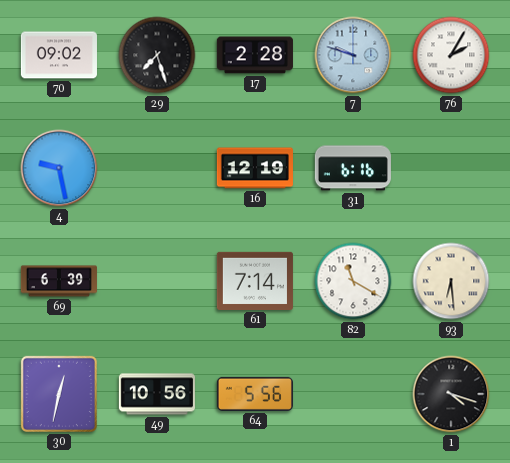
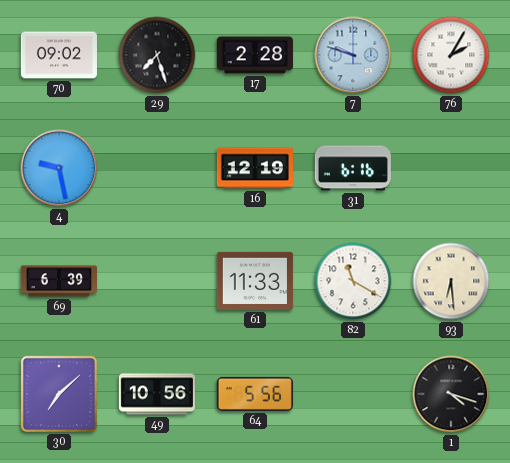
61: 7:14 -> 11:33
30: 12:32 -> 7:08
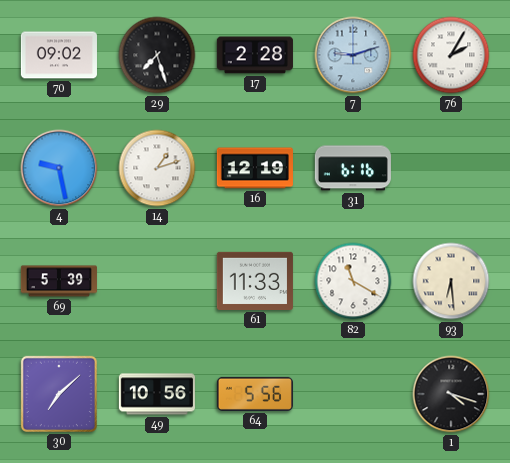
7: 9:48 -> 9:12
14: none -> 1:12
69: 6:39 -> 5:39
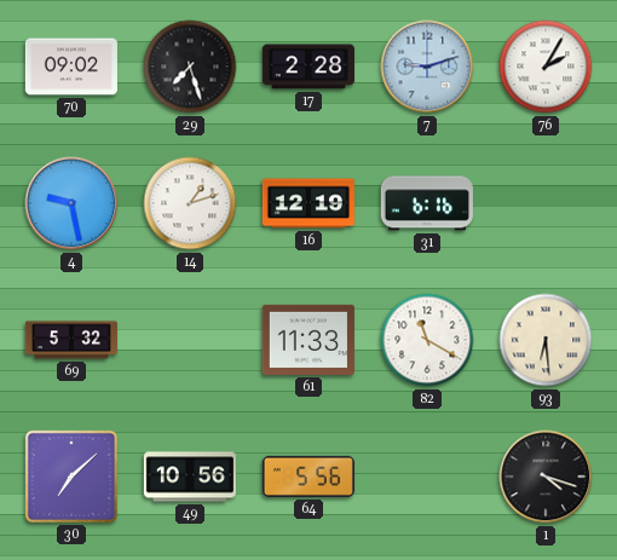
69: 5:39 -> 5:32
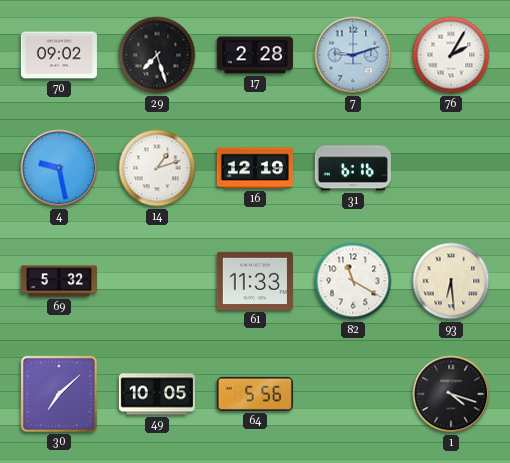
49: 10:56 -> 10:05
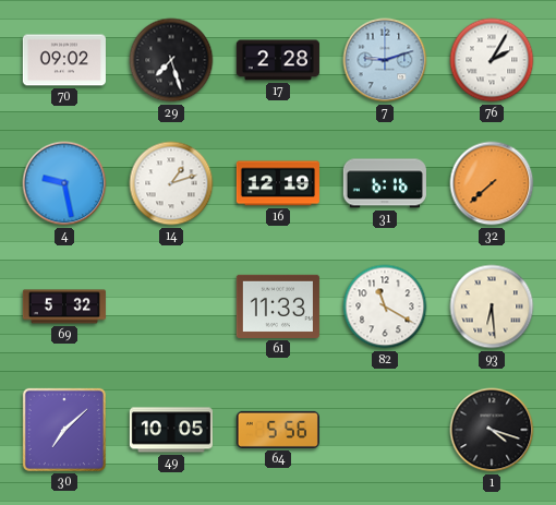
32: none -> 7:38
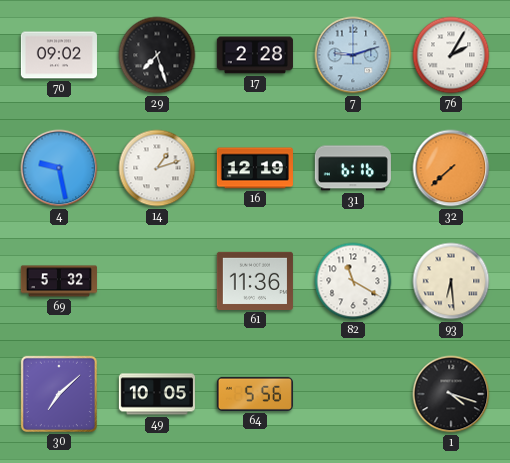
61: 11:33 -> 11:36
